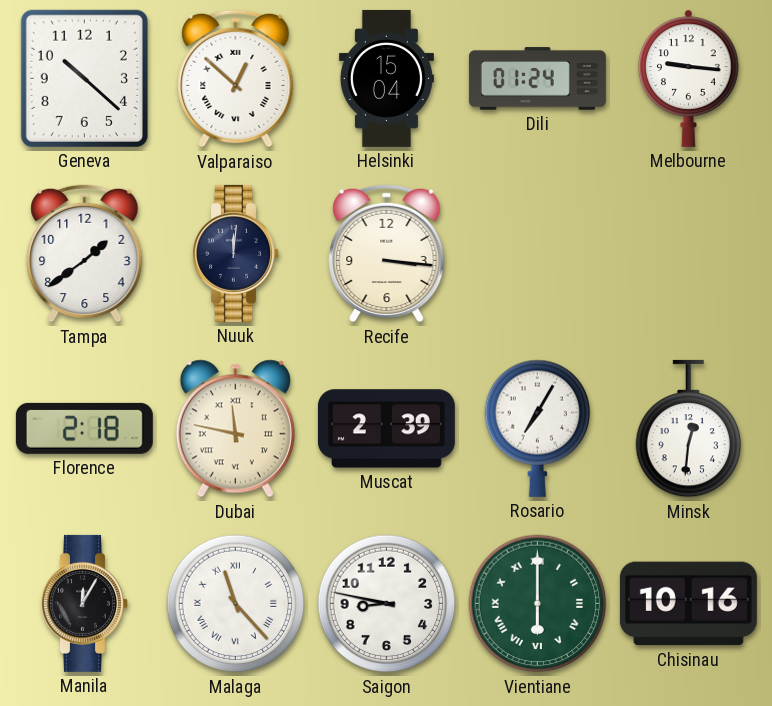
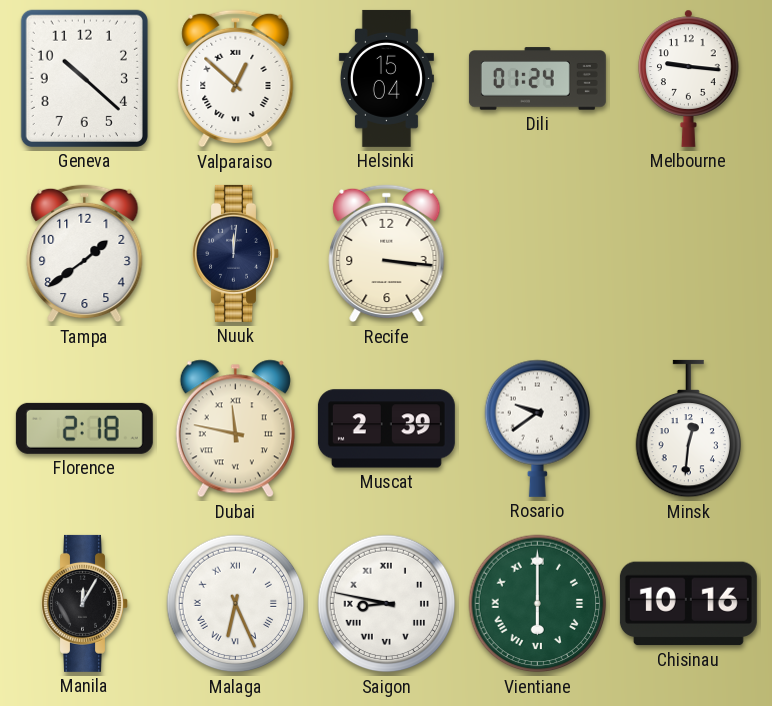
Rosario: 7:05 -> 9:39
Malaga: 11:23 -> 6:26
Saigon numerals: Arabic -> Roman
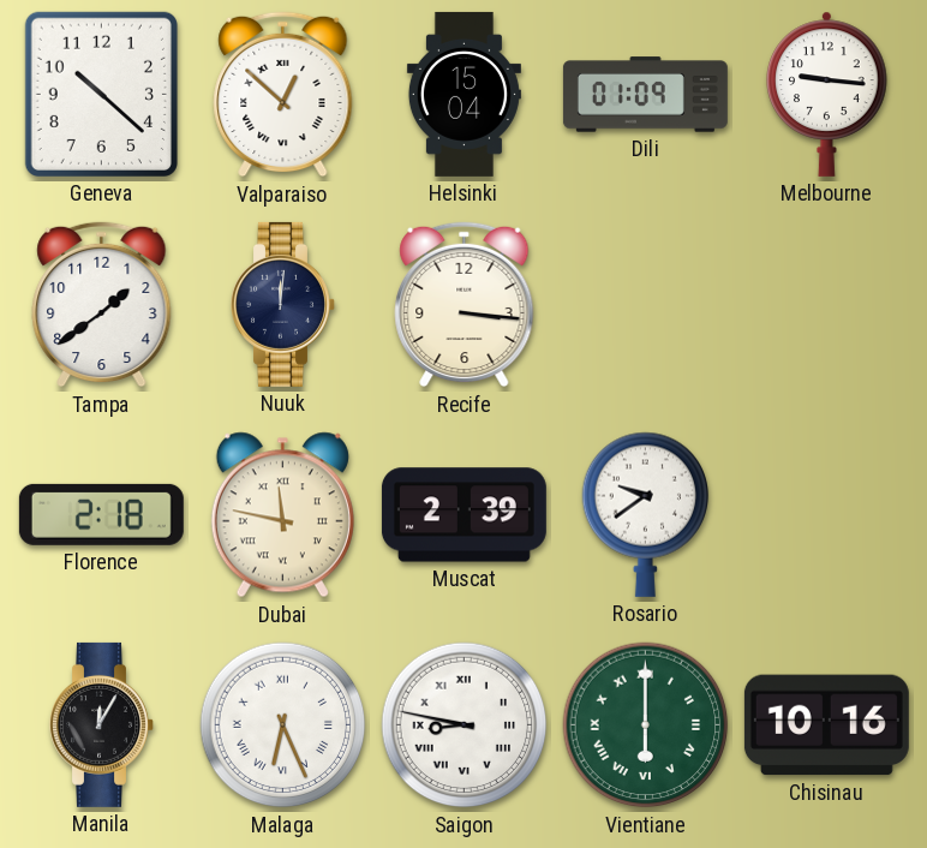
Dili: 01:24 -> 01:09
Minsk: 12:31 -> none
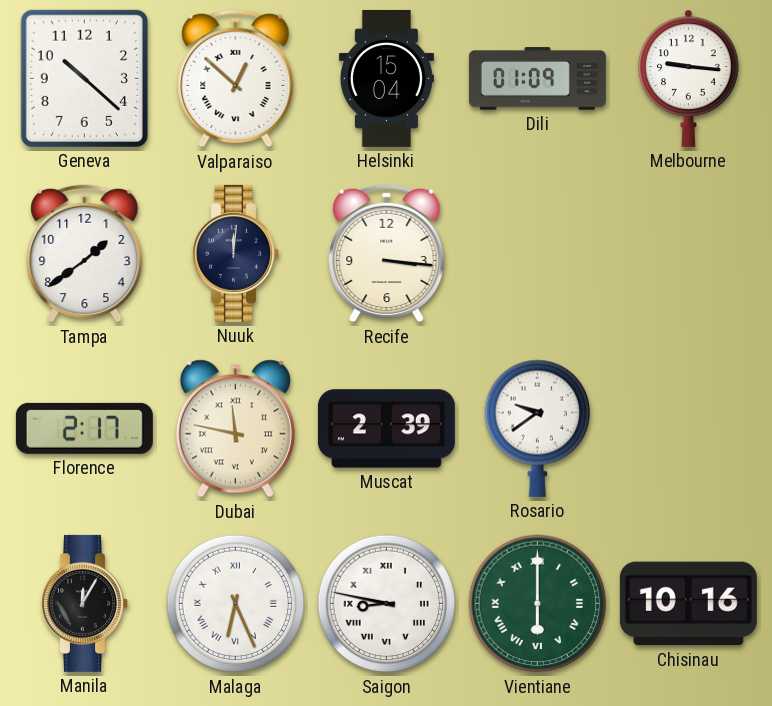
Florence: 2:18 -> 2:17
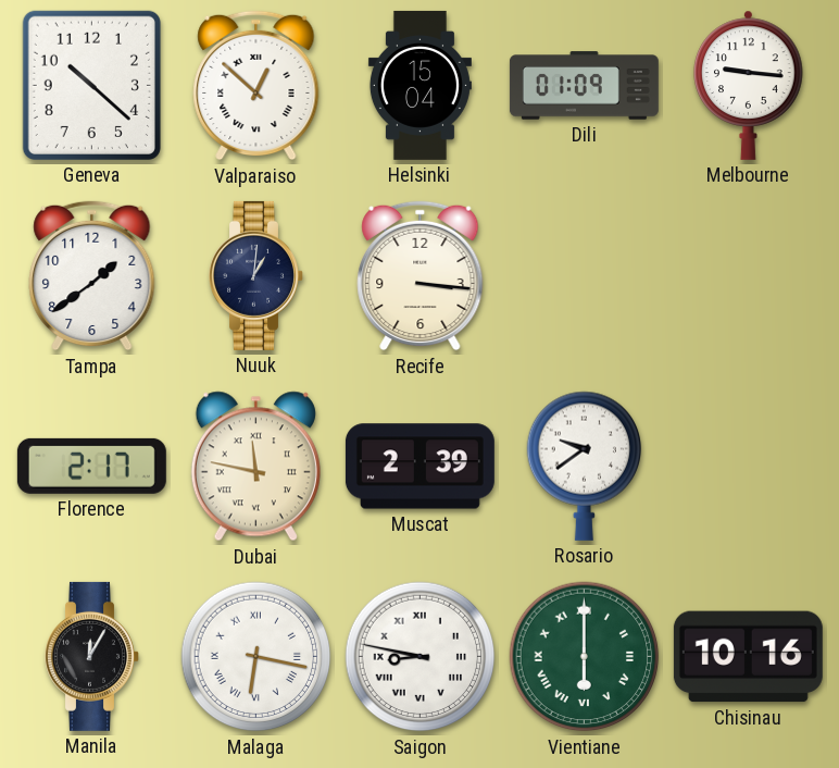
Nuuk: 12:01 -> 1:01
Malaga: 6:26 -> 6:17
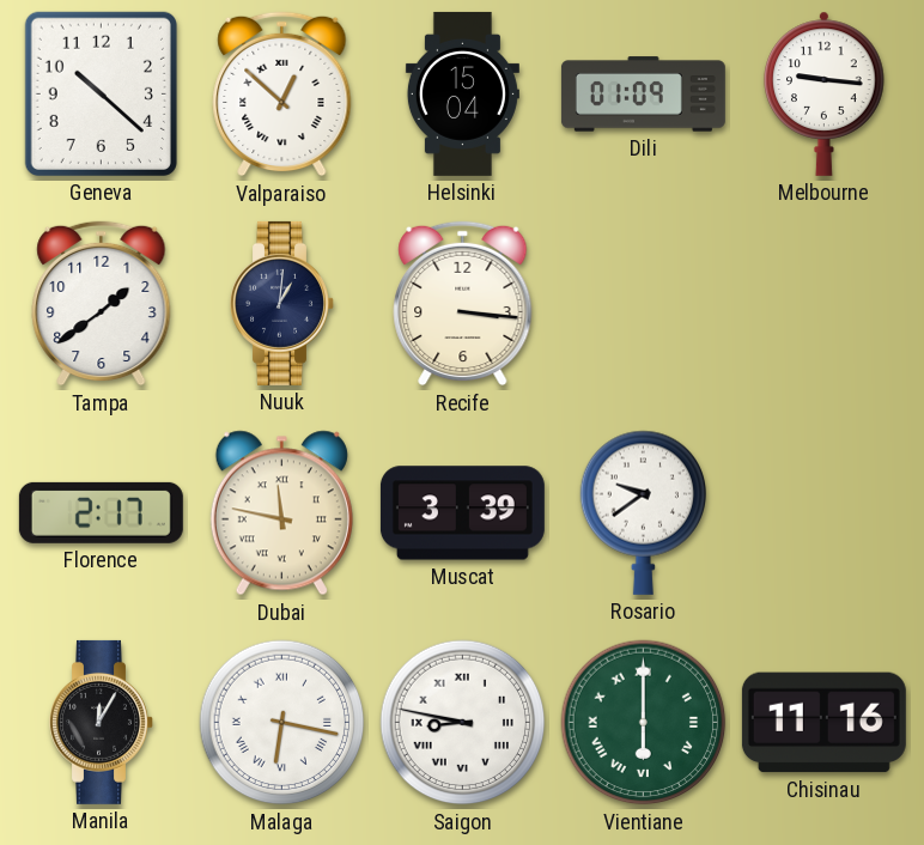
Muscat: 2:39 -> 3:39
Chisinau: 10:16 -> 11:16
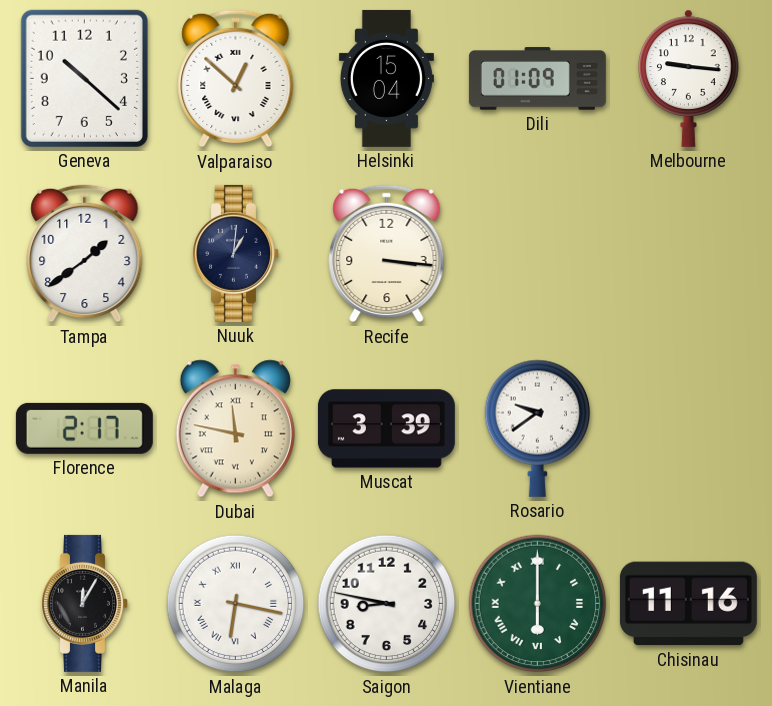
Saigon numerals: Roman -> Arabic
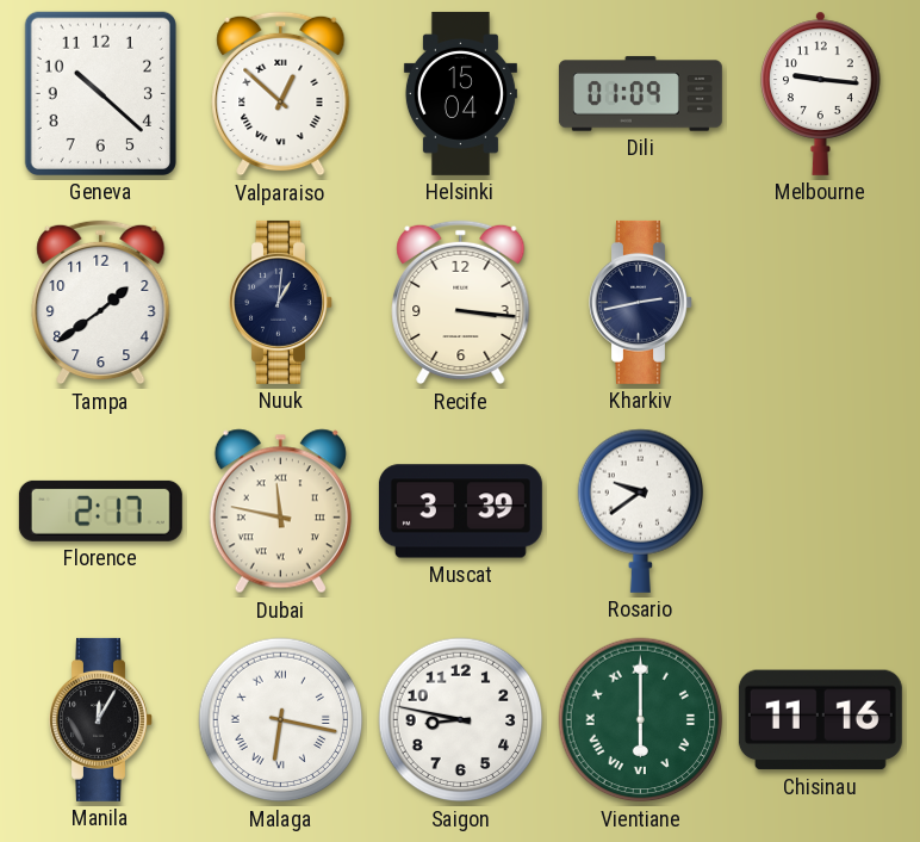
Kharkiv: none -> 2:43
